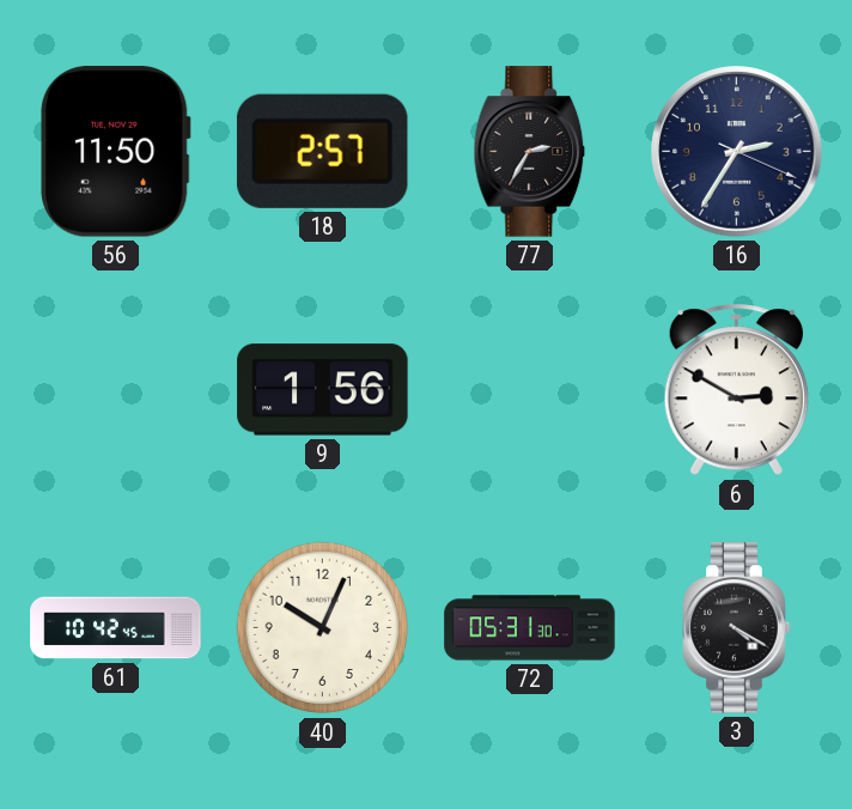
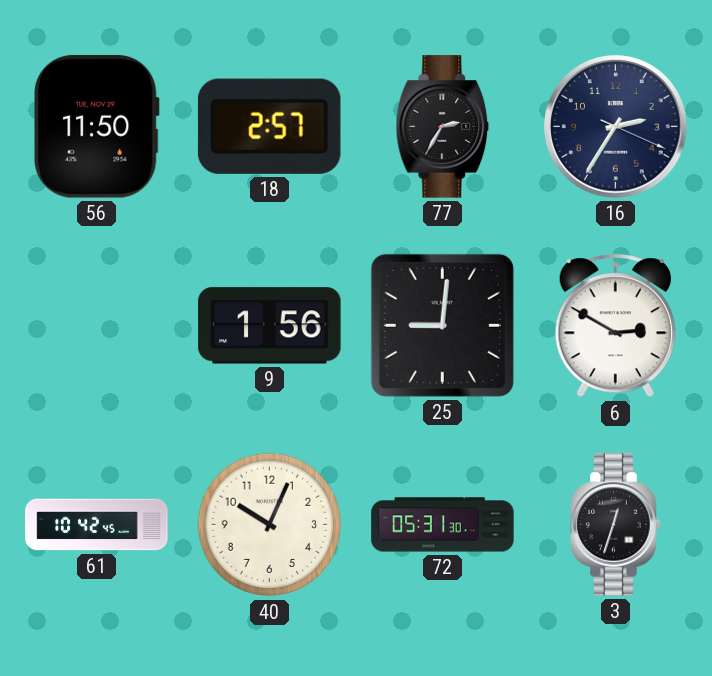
25: none -> 9:01
3: 4:20 -> 12:33
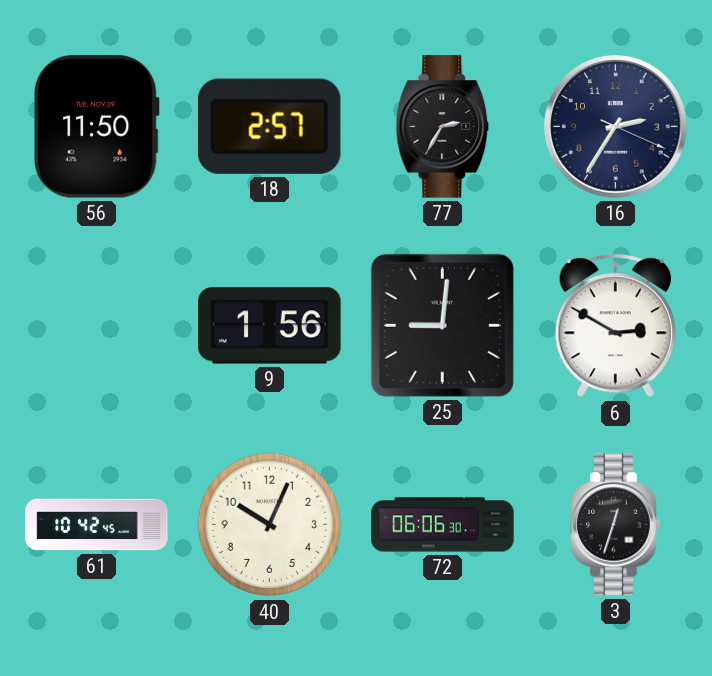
72: 05:31 -> 06:06
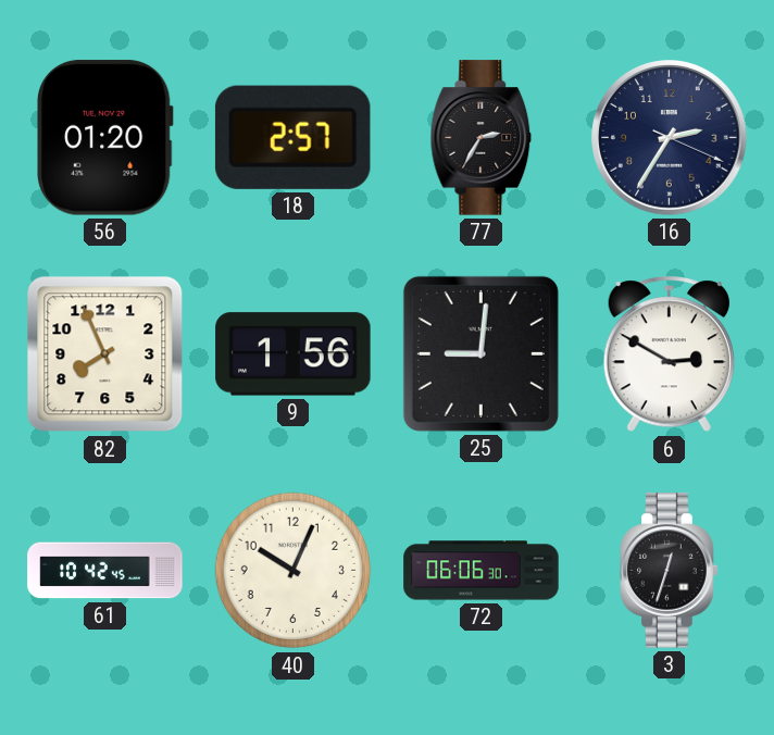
56: 11:50 -> 01:20
82: none -> 7:56
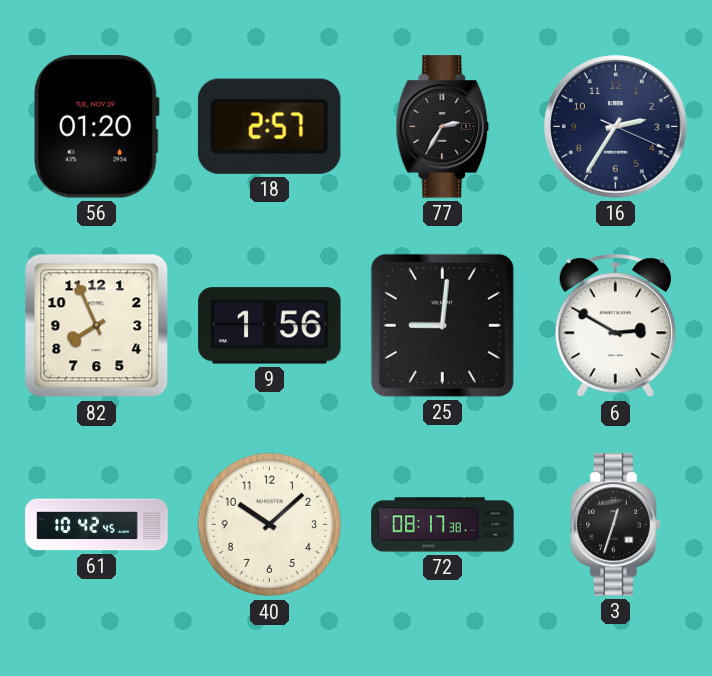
40: 10:04 -> 10:08
72: 06:06 -> 08:17
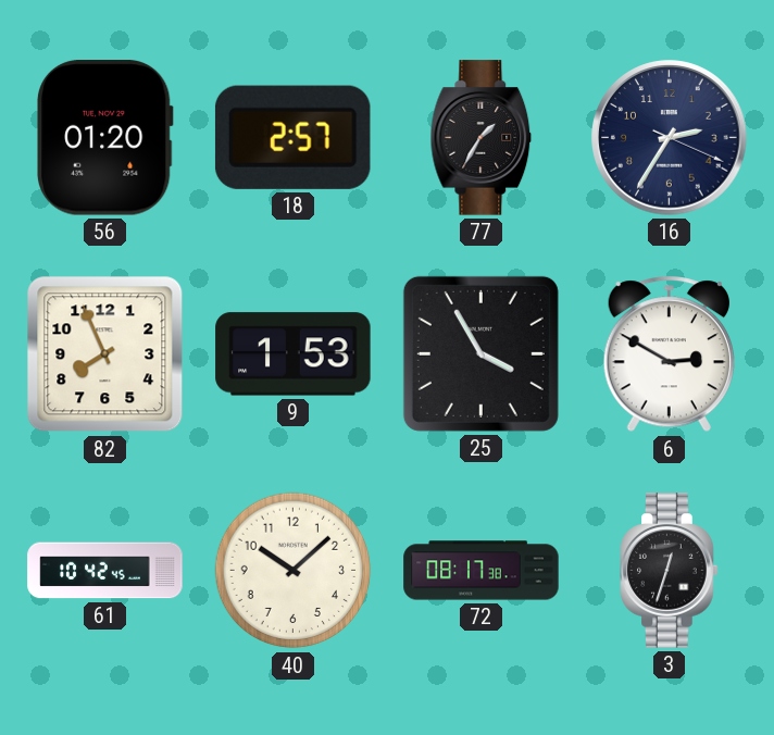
77: 2:35 -> 1:35
9: 1:56 -> 1:53
25: 9:01 -> 3:55
